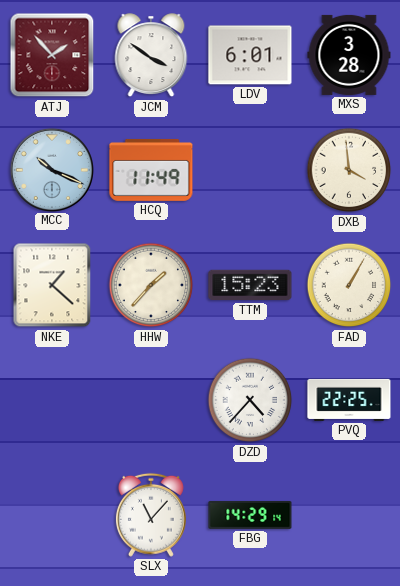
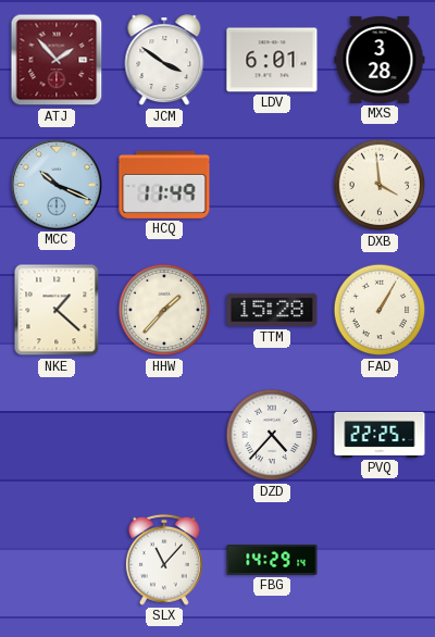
TTM: 15:23 -> 15:28
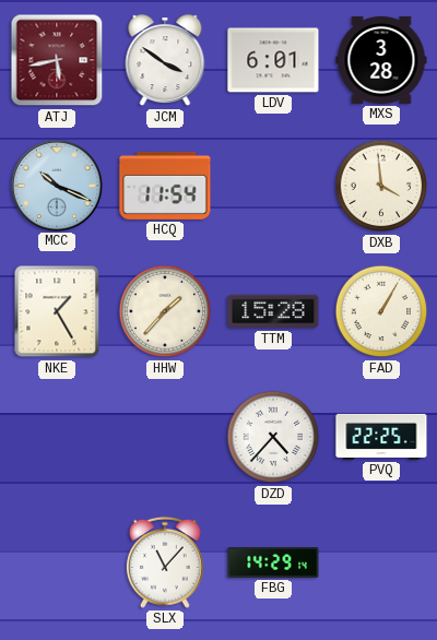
ATJ: 1:53 -> 5:43
HCQ: 11:49 -> 11:54
NKE: 1:22 -> 1:25
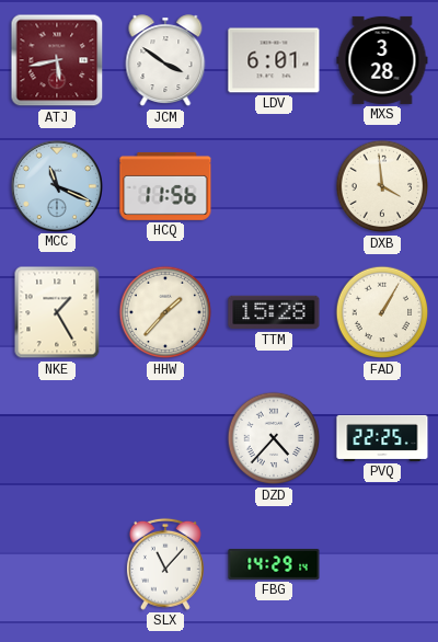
MCC: 10:19 -> 11:19
HCQ: 11:54 -> 11:56
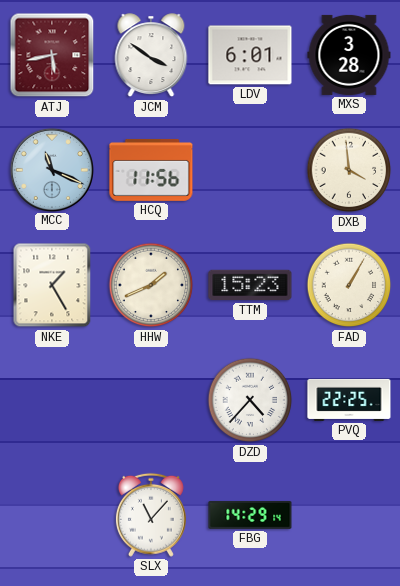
HHW: 1:37 -> 1:41
TTM: 15:28 -> 15:23
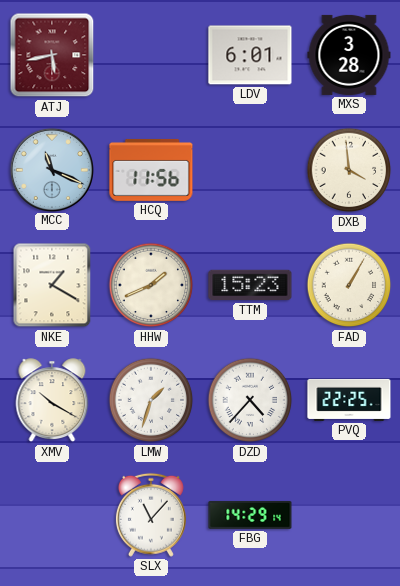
JCM: 3:51 -> none
NKE: 1:25 -> 1:20
XMV: none -> 10:20
LMW: none -> 1:33
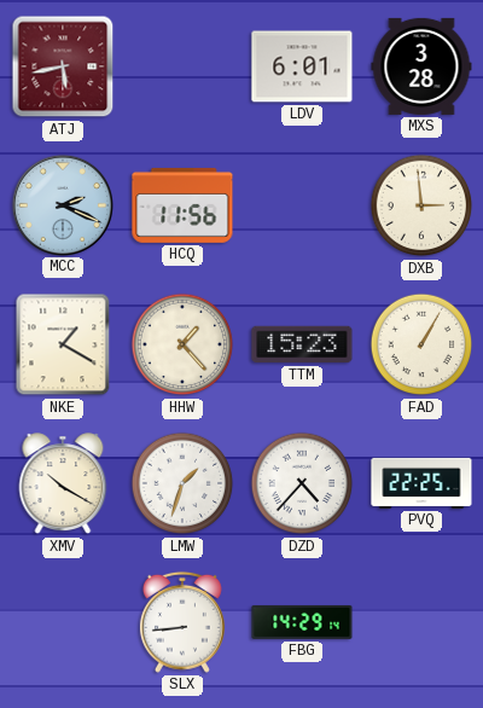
MCC: 11:19 -> 2:19
DXB: 3:59 -> 2:59
HHW: 1:41 -> 1:23
SLX: 11:07 -> 8:44
